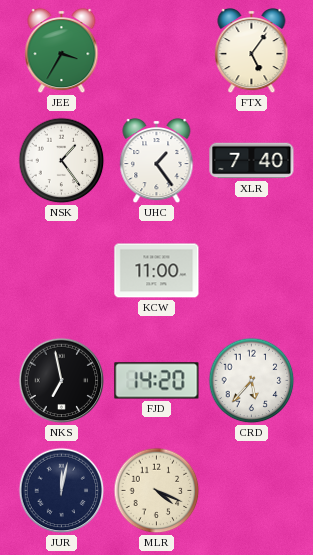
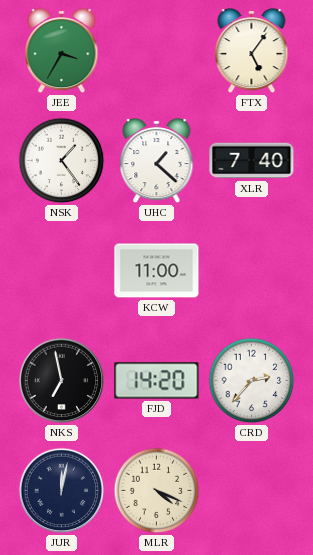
UHC: 1:24 -> 1:22
CRD: 5:37 -> 2:37
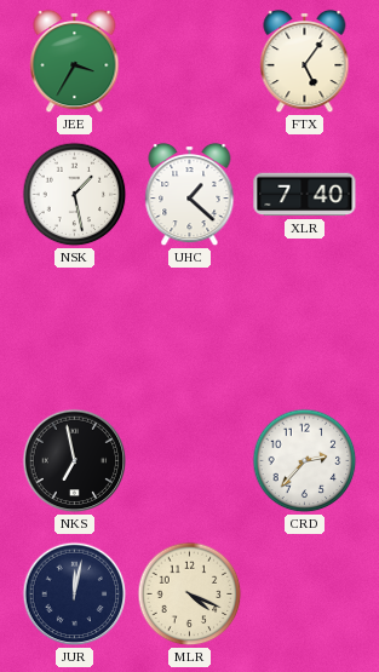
NSK: 1:24 -> 1:28
KCW: 11:00 -> none
FJD: 14:20 -> none
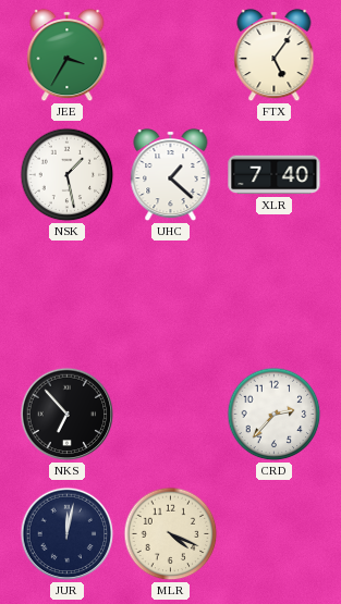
NKS: 6:58 -> 6:53
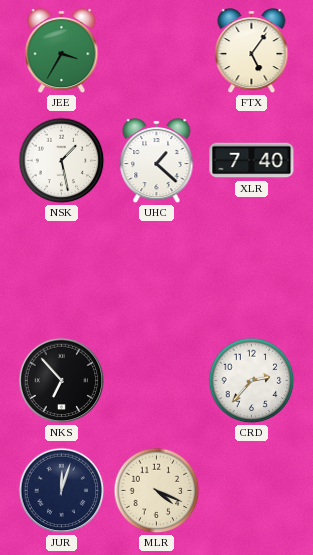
JUR: 12:02 -> 12:03
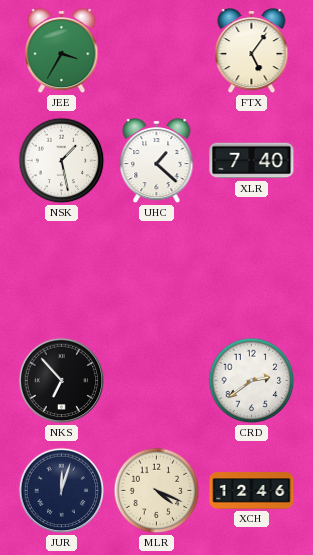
CRD: 2:37 -> 2:39
XCH: none -> 12:46
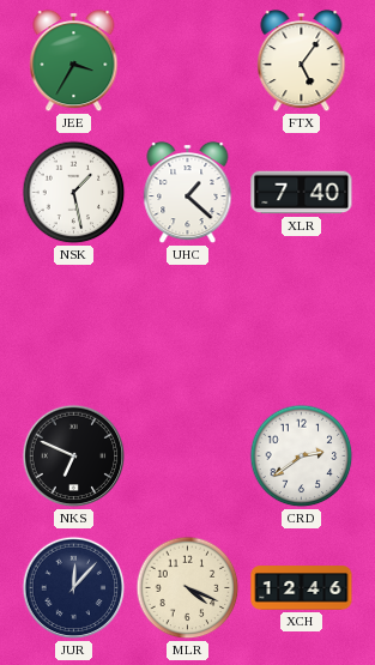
NKS: 6:53 -> 6:49
JUR: 12:03 -> 12:07
